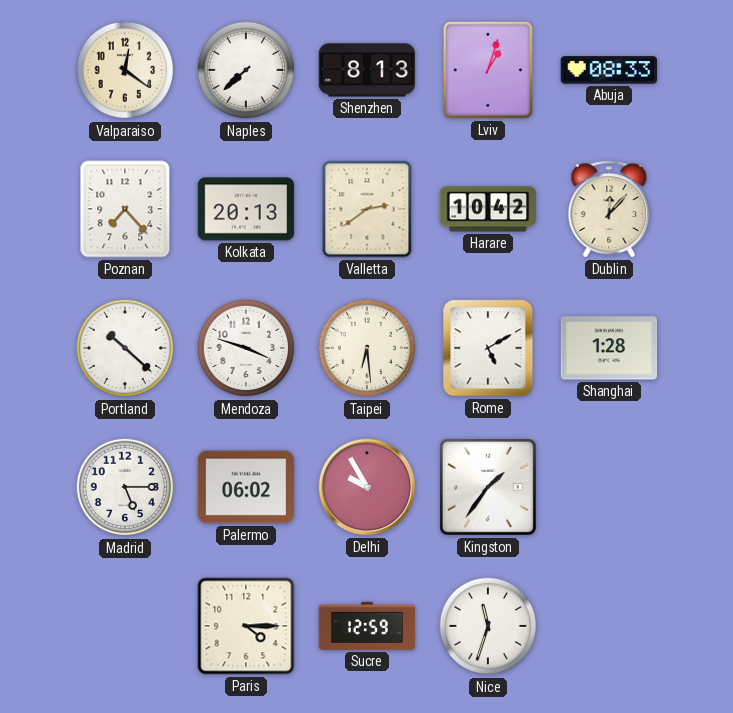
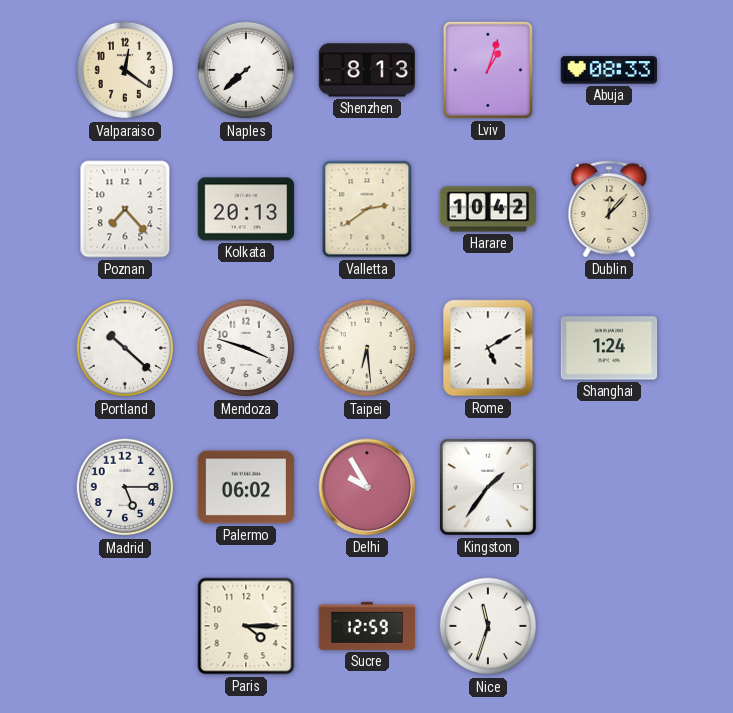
Shanghai: 1:28 -> 1:24
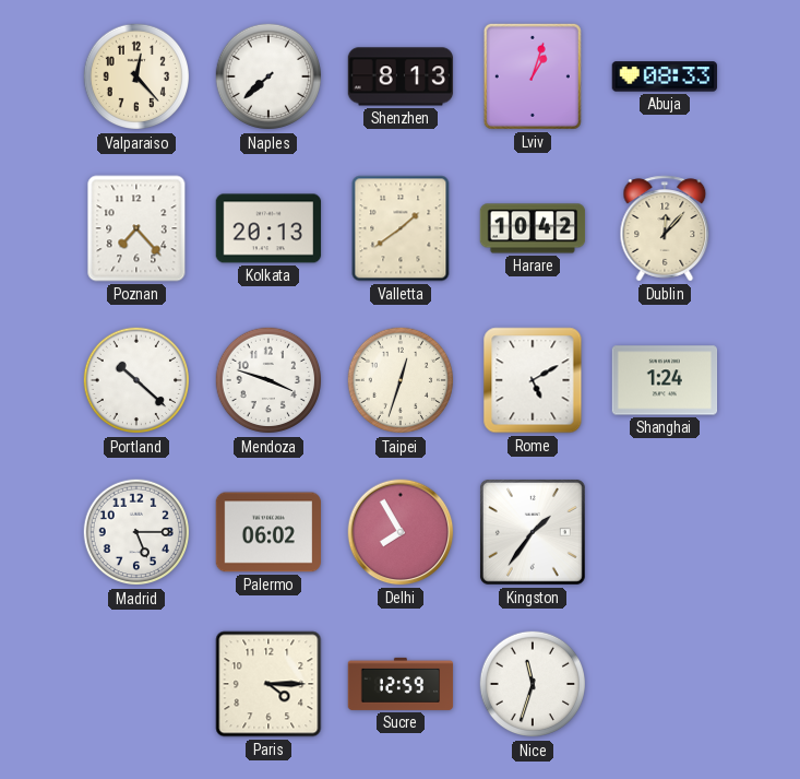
Valparaiso: 12:21 -> 12:23
Valletta: 2:39 -> 1:39
Taipei: 6:29 -> 12:33
Delhi: 9:55 -> 7:55
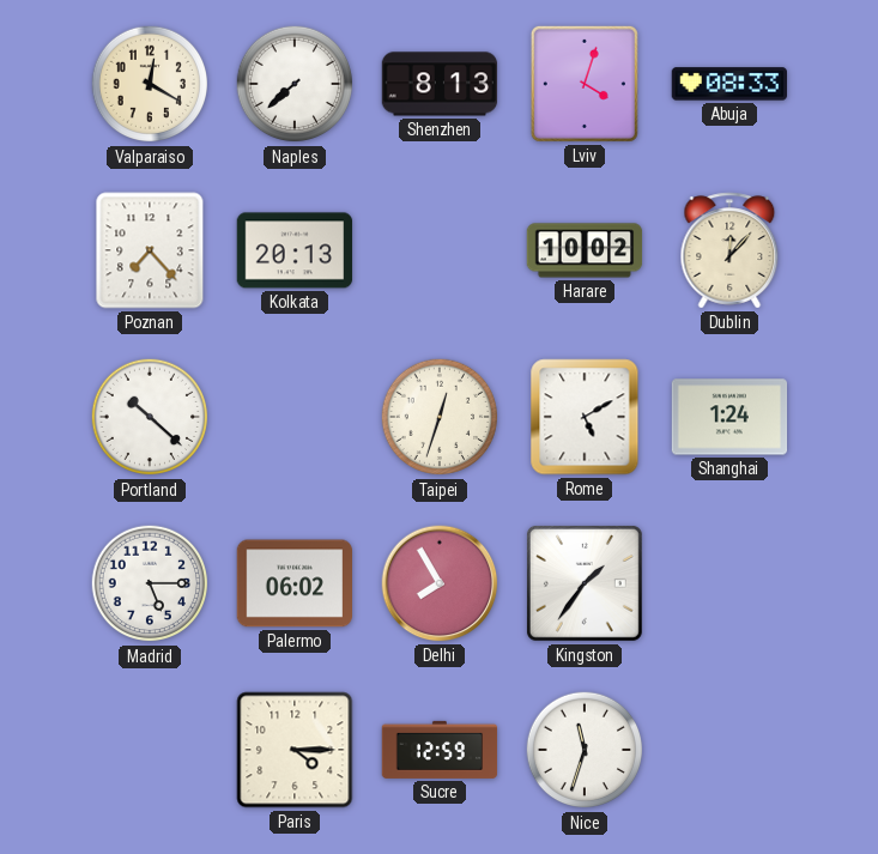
Valparaiso: 12:23 -> 12:20
Lviv: 1:03 -> 4:03
Valletta: 1:39 -> none
Harare: 10:42 -> 10:02
Mendoza: 3:48 -> none
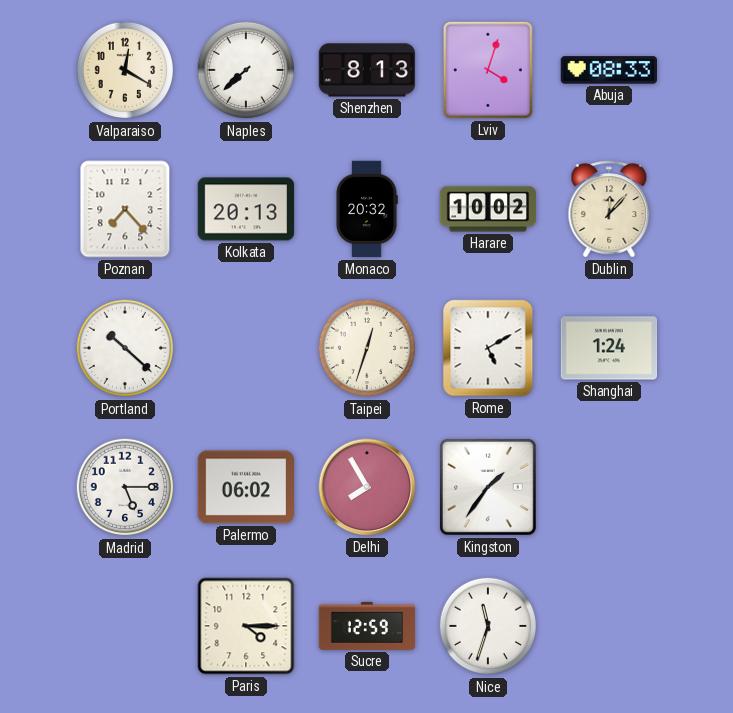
Monaco: none -> 20:32
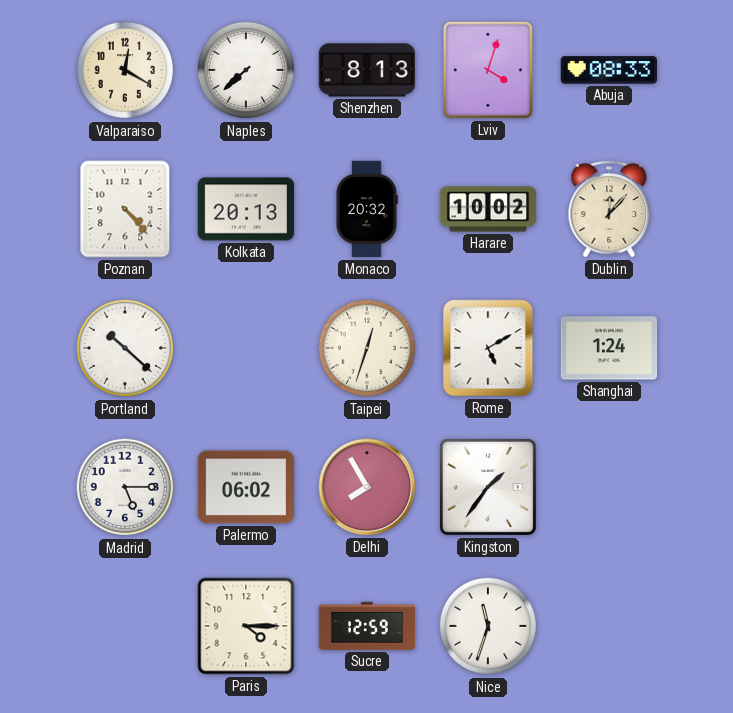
Poznan: 7:23 -> 4:23
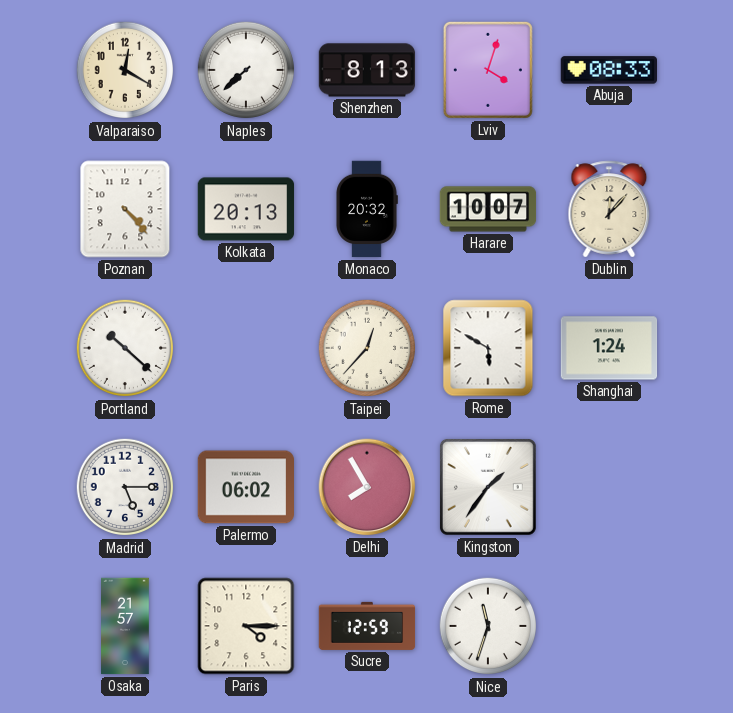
Harare: 10:02 -> 10:07
Taipei: 12:33 -> 12:37
Rome: 5:10 -> 5:50
Osaka: none -> 21:57
